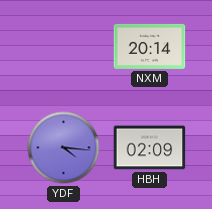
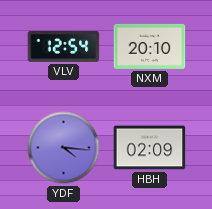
VLV: none -> 12:54
NXM: 20:14 -> 20:10
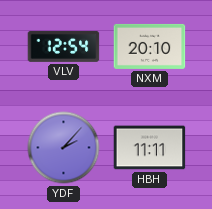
YDF: 4:16 -> 2:07
HBH: 02:09 -> 11:11
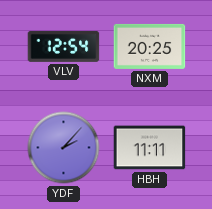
NXM: 20:10 -> 20:25
